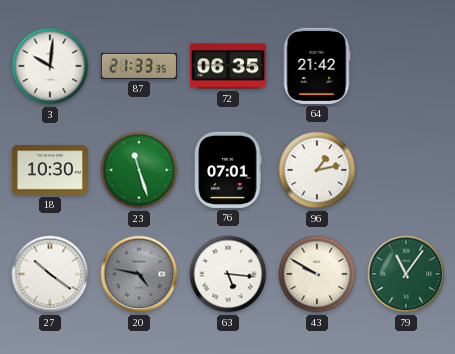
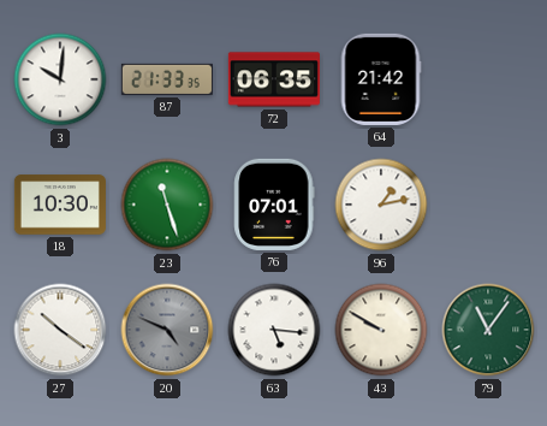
20: 4:47 -> 4:49
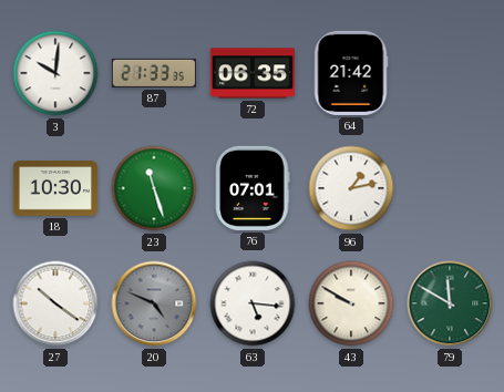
79: 11:06 -> 11:50
